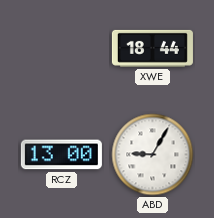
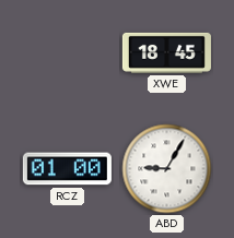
XWE: 18:44 -> 18:45
RCZ: 13:00 -> 01:00
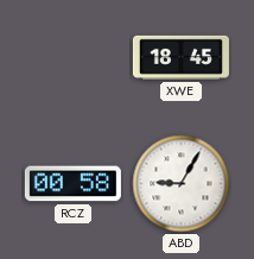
RCZ: 01:00 -> 00:58
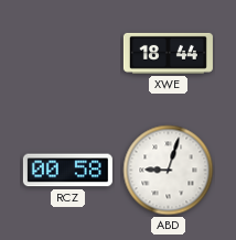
XWE: 18:45 -> 18:44
ABD: 9:05 -> 9:03
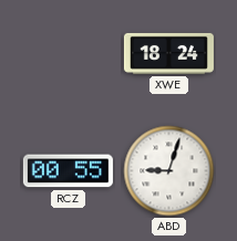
XWE: 18:44 -> 18:24
RCZ: 00:58 -> 00:55
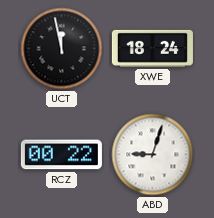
UCT: none -> 11:58
RCZ: 00:55 -> 00:22
